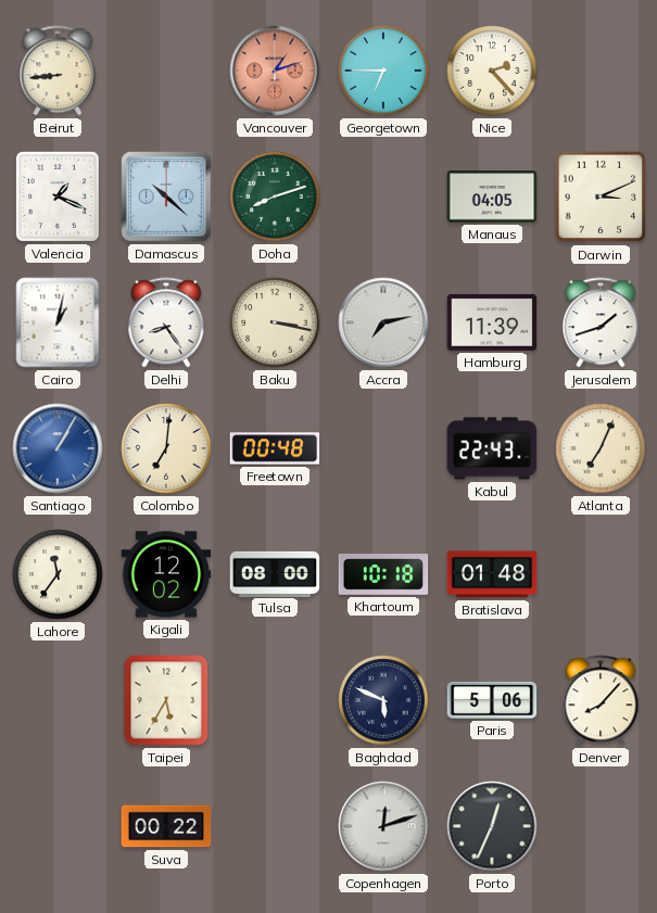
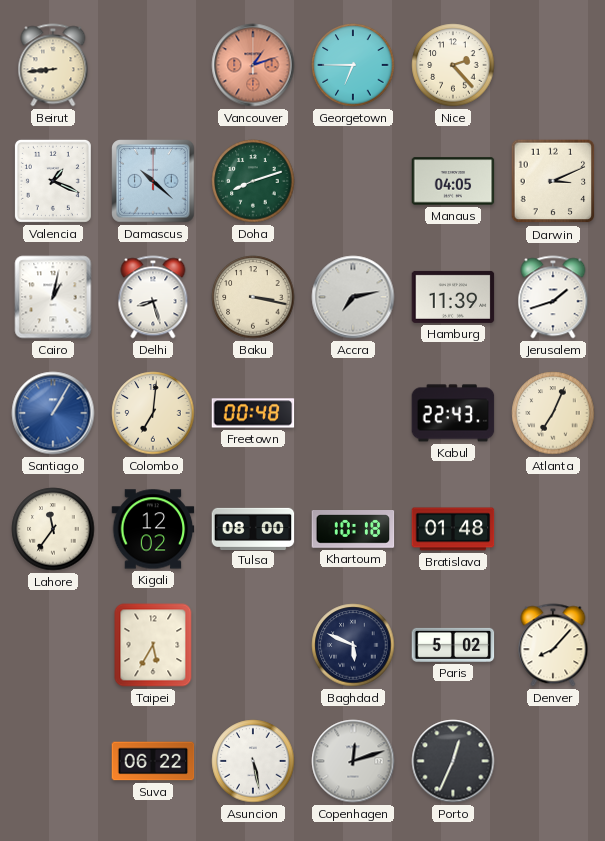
Delhi: 8:24 -> 8:27
Paris: 5:06 -> 5:02
Suva: 00:22 -> 06:22
Asuncion: none -> 5:28
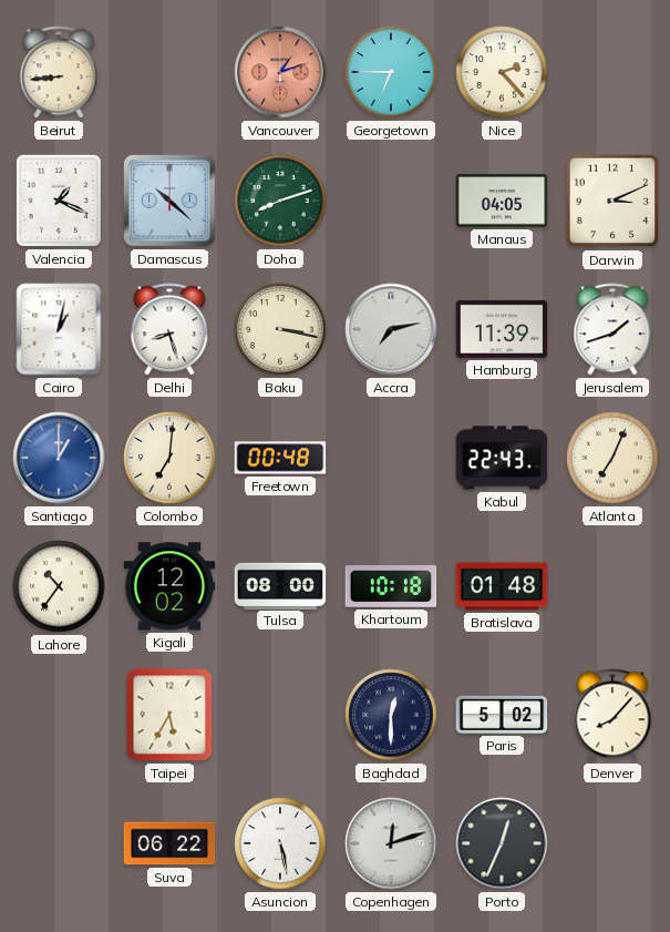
Santiago: 1:05 -> 1:00
Lahore: 11:36 -> 10:36
Baghdad: 5:49 -> 12:30
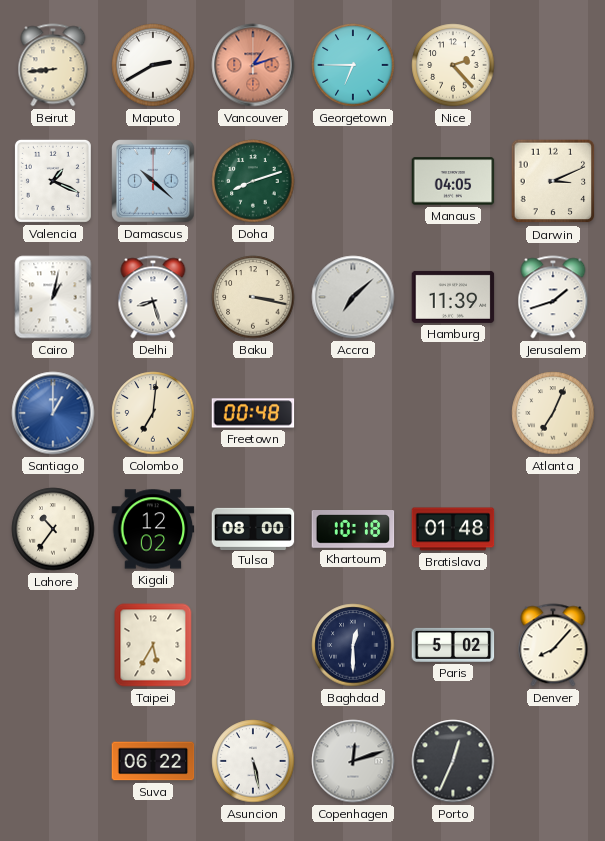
Maputo: none -> 2:40
Accra: 7:13 -> 7:08
Kabul: 22:43 -> none
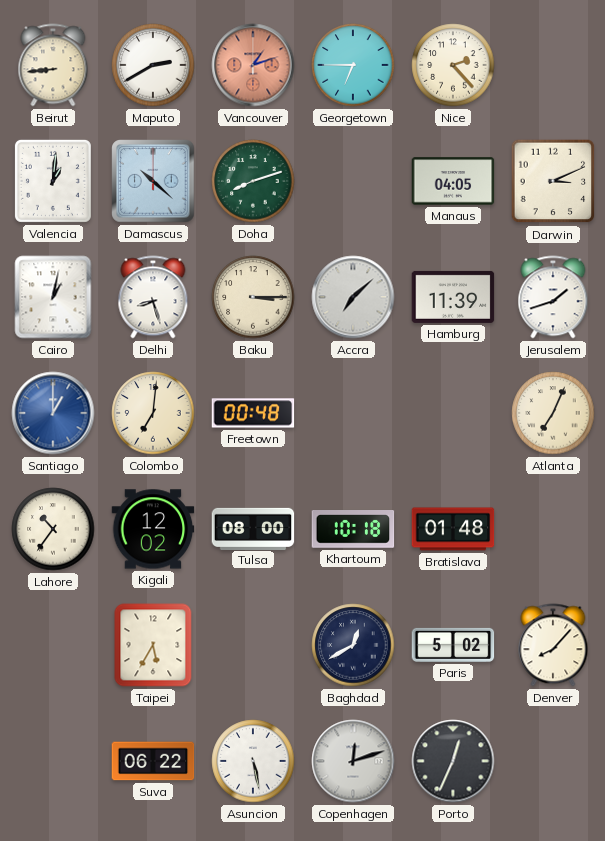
Valencia: 1:19 -> 1:01
Baku: 3:17 -> 3:15
Baghdad: 12:30 -> 12:40
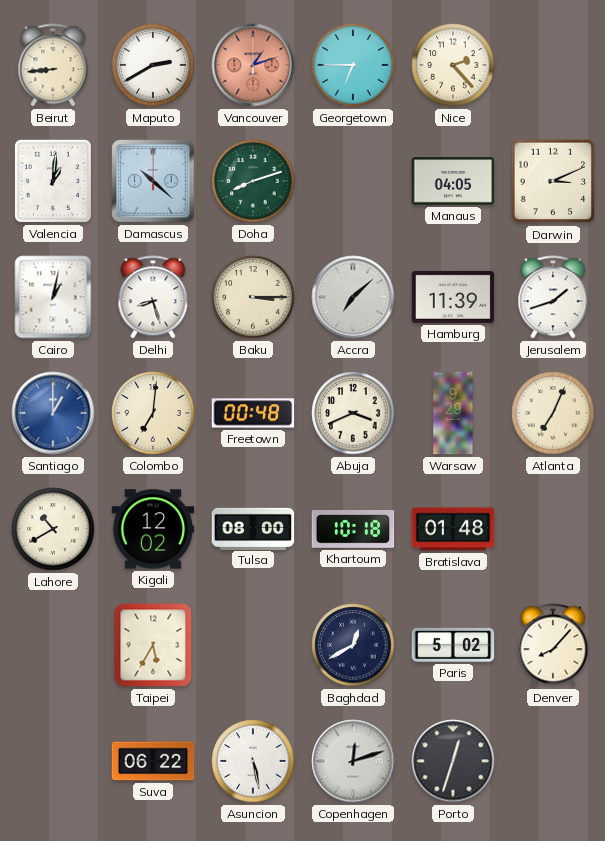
Abuja: none -> 3:41
Warsaw: none -> 9:29
Lahore: 10:36 -> 10:40
Porto: 12:34 -> 12:33
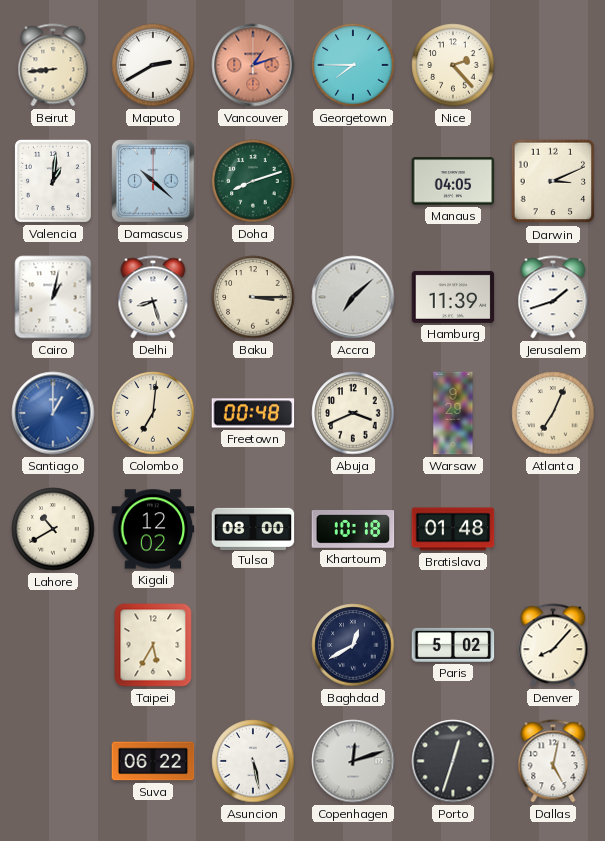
Georgetown: 6:45 -> 7:45
Dallas: none -> 5:02
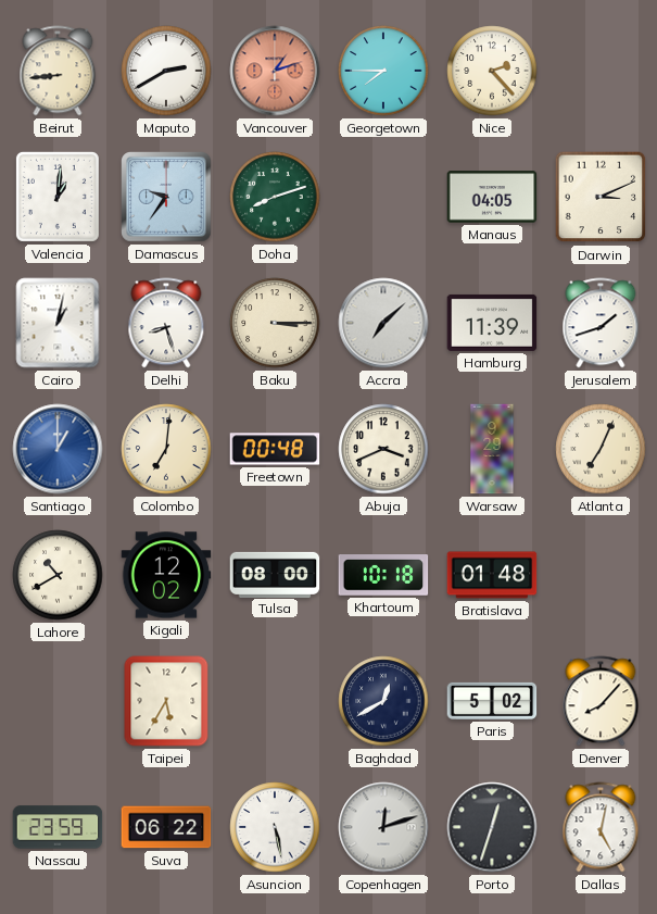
Damascus: 10:22 -> 9:36
Nassau: none -> 23:59
